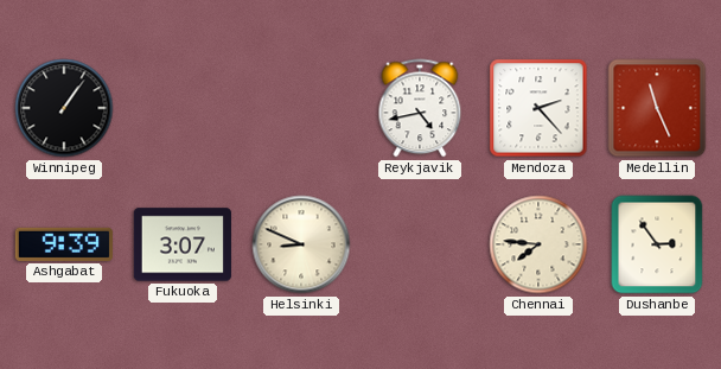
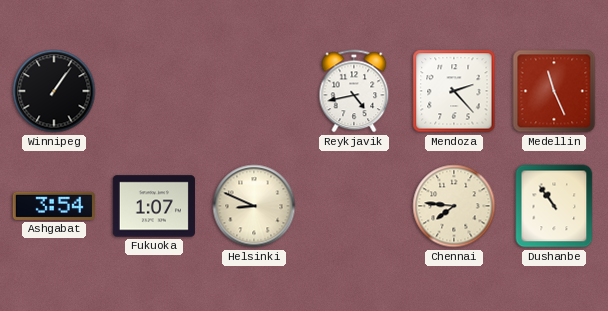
Ashgabat: 9:39 -> 3:54
Fukuoka: 3:07 -> 1:07
Dushanbe: 2:54 -> 10:54
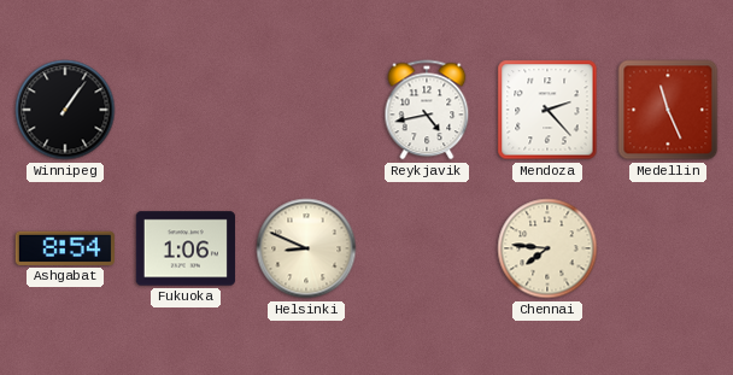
Ashgabat: 3:54 -> 8:54
Fukuoka: 1:07 -> 1:06
Dushanbe: 10:54 -> none
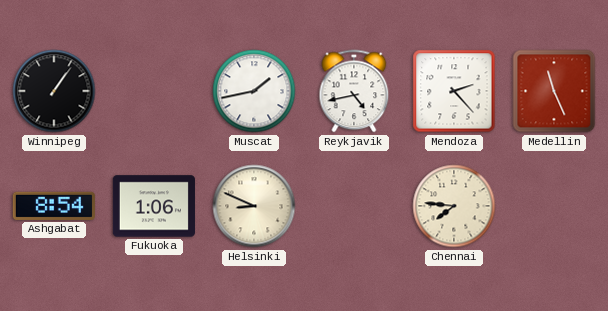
Muscat: none -> 1:43
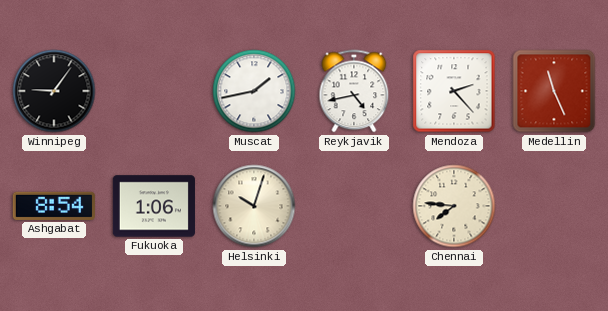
Winnipeg: 1:06 -> 9:06
Helsinki: 8:49 -> 10:03
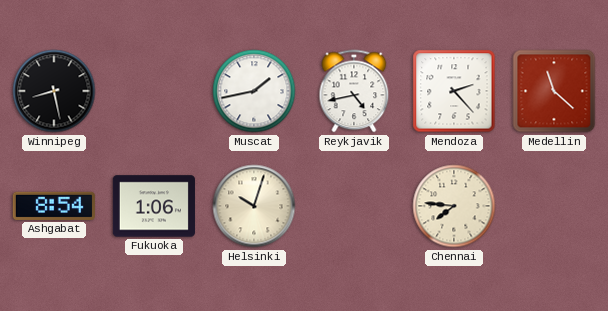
Winnipeg: 9:06 -> 8:28
Medellin: 11:26 -> 11:22
